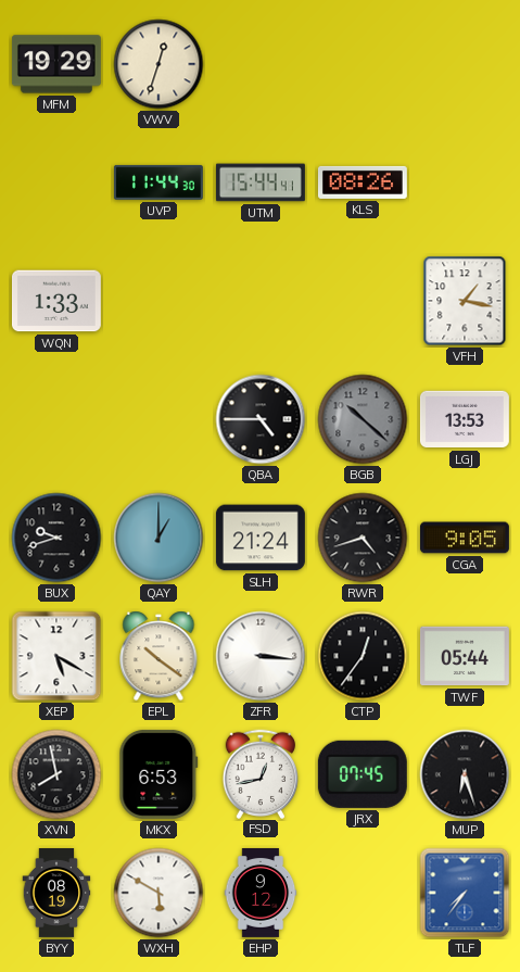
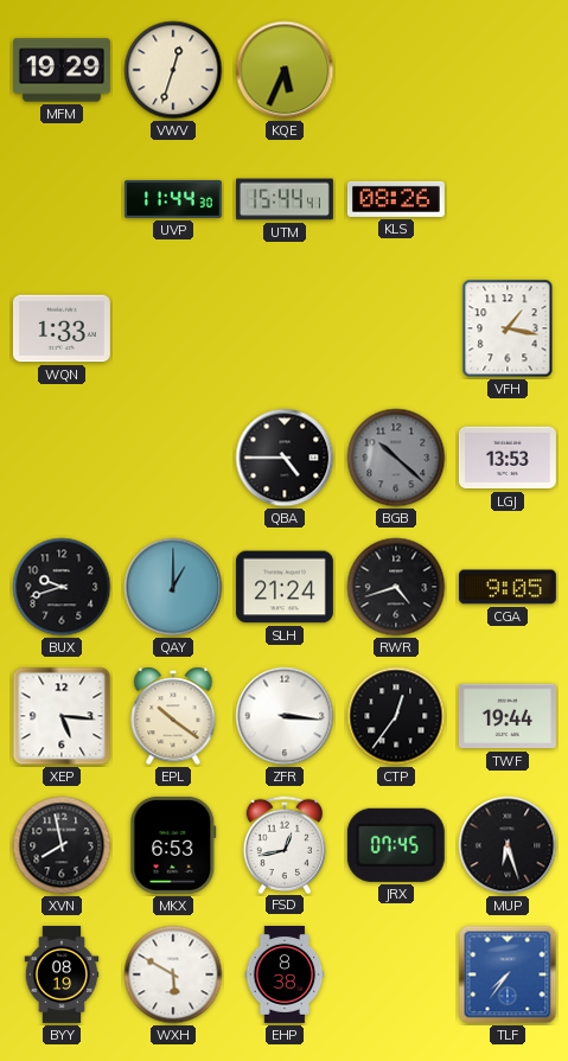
KQE: none -> 5:34
XEP: 5:20 -> 5:16
TWF: 05:44 -> 19:44
EHP: 9:12 -> 8:38
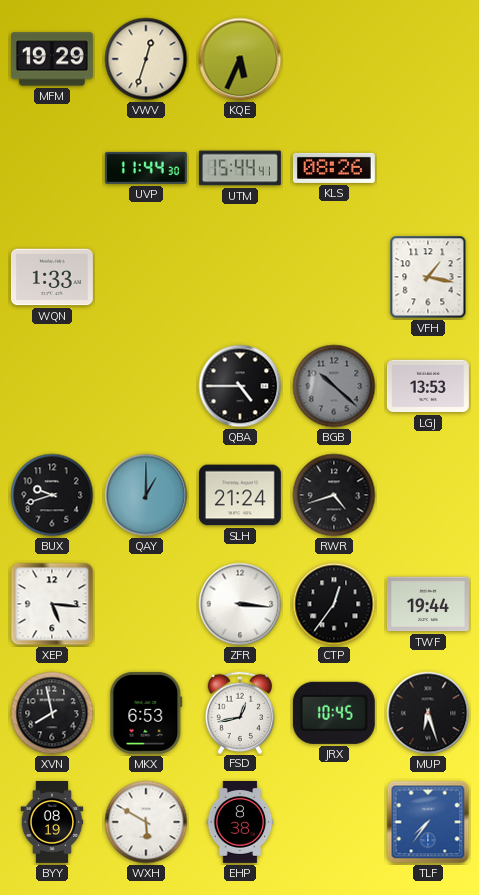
CGA: 9:05 -> none
EPL: 10:21 -> none
JRX: 07:45 -> 10:45
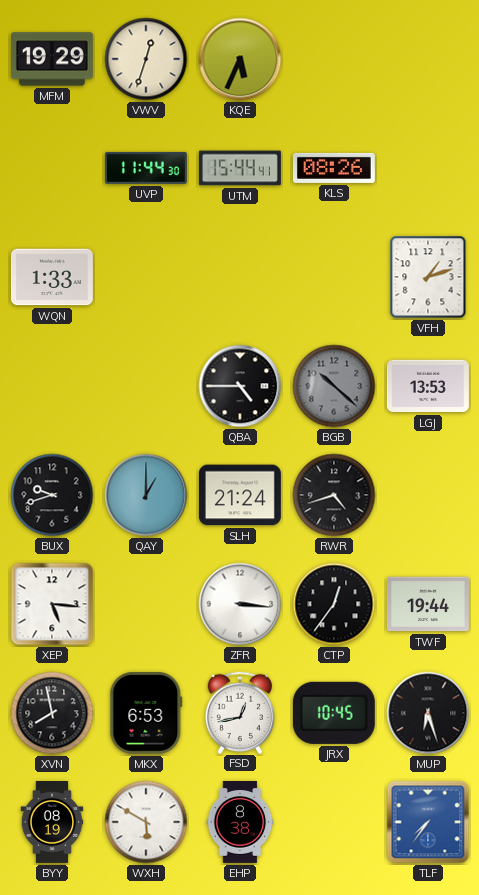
VFH: 1:17 -> 1:12
